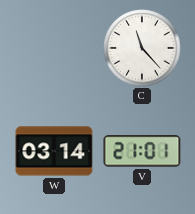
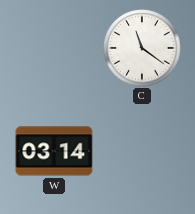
C: 11:23 -> 11:21
V: 21:01 -> none
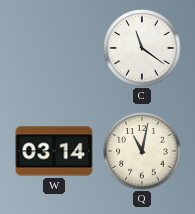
Q: none -> 11:02
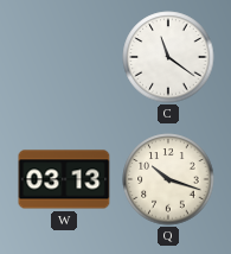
W: 03:14 -> 03:13
Q: 11:02 -> 10:18
